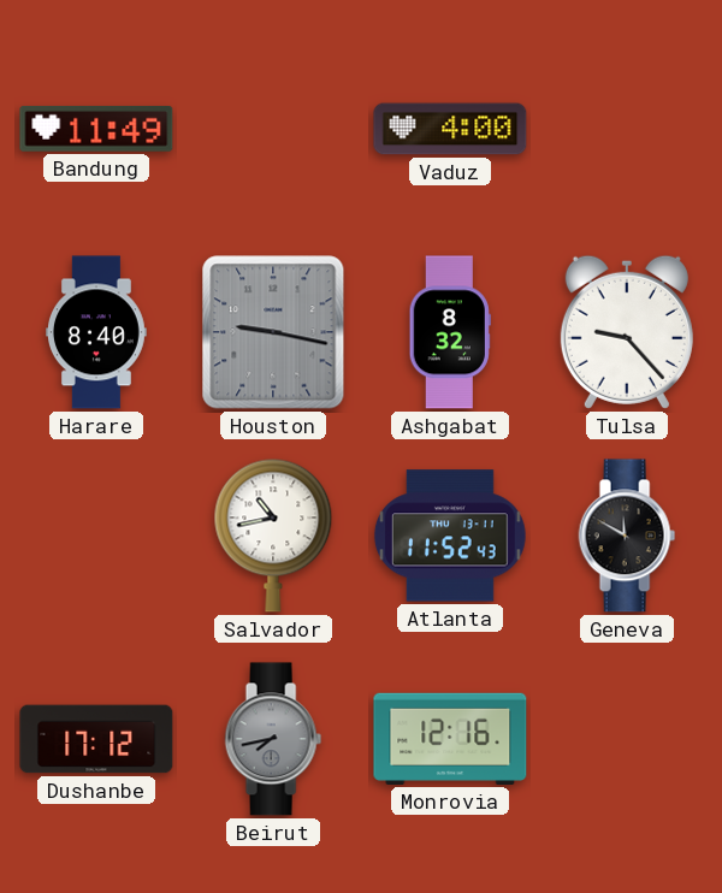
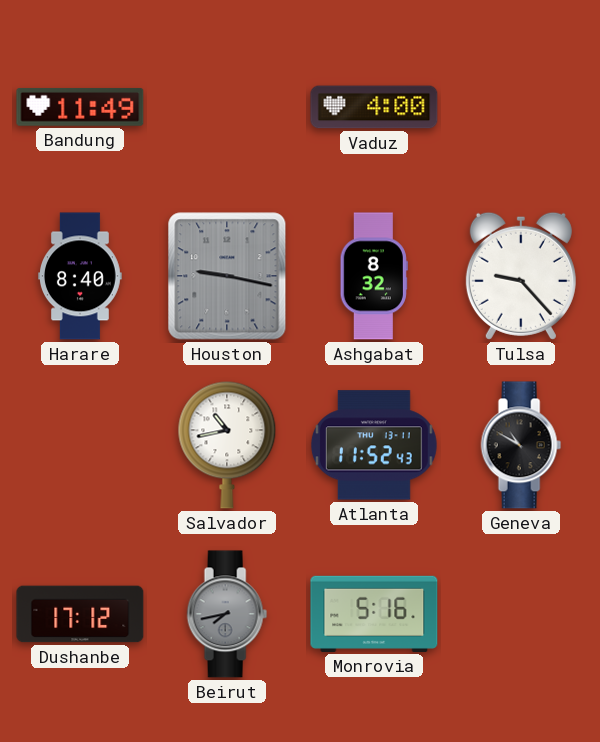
Geneva: 11:50 -> 10:50
Monrovia: 12:16 -> 5:16
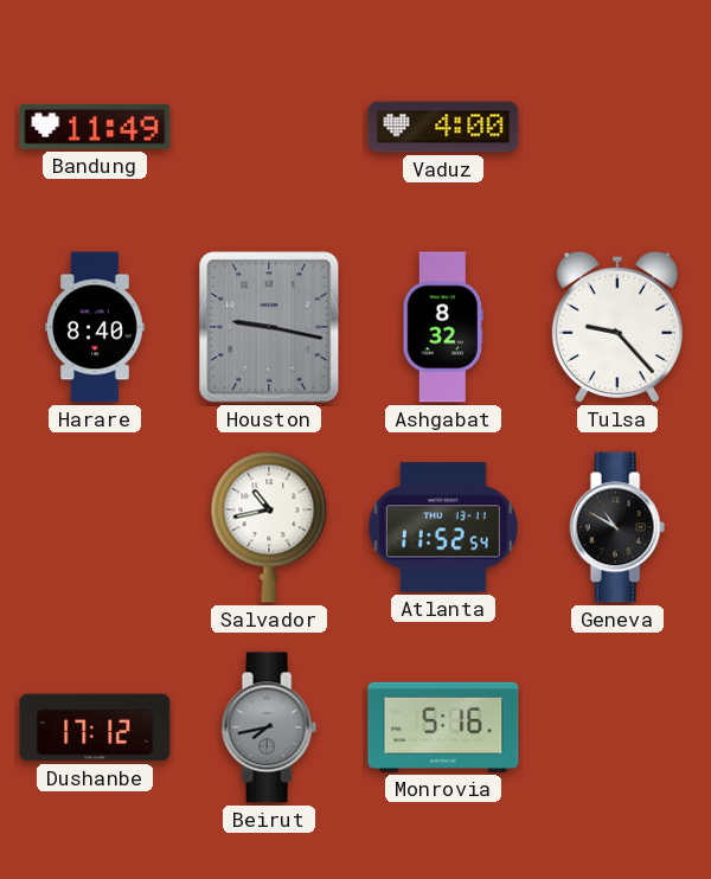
Atlanta: 11:52:43 -> 11:52:54
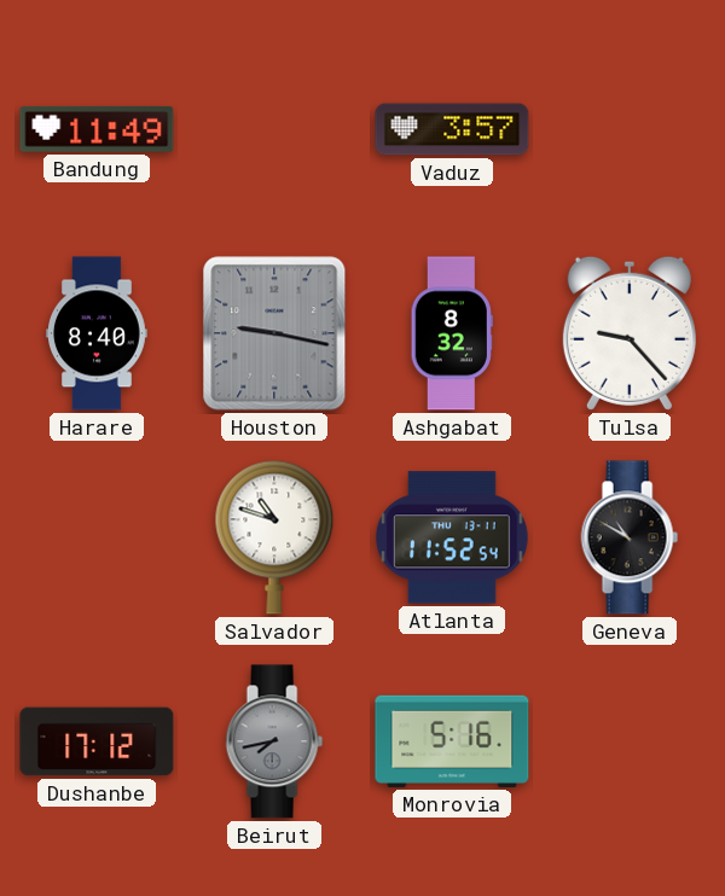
Vaduz: 4:00 -> 3:57
Salvador: 10:43 -> 10:48
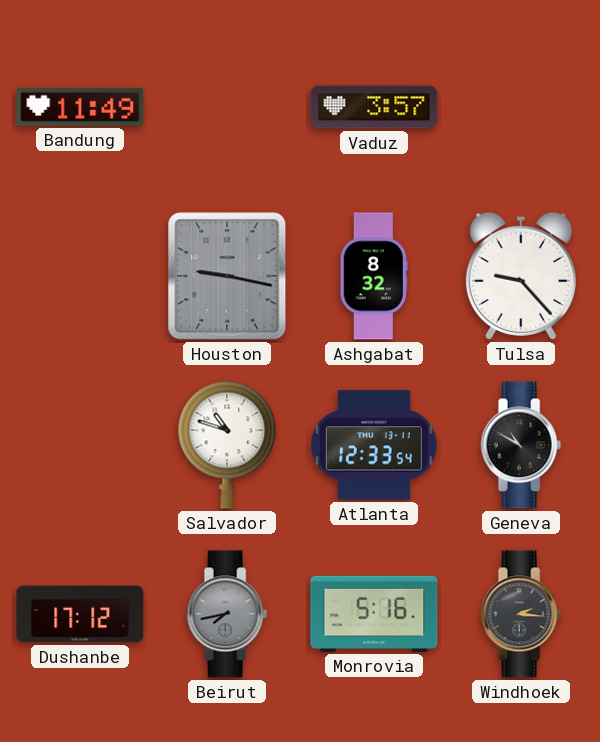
Harare: 8:40 -> none
Atlanta: 11:52 -> 12:33
Windhoek: none -> 2:16
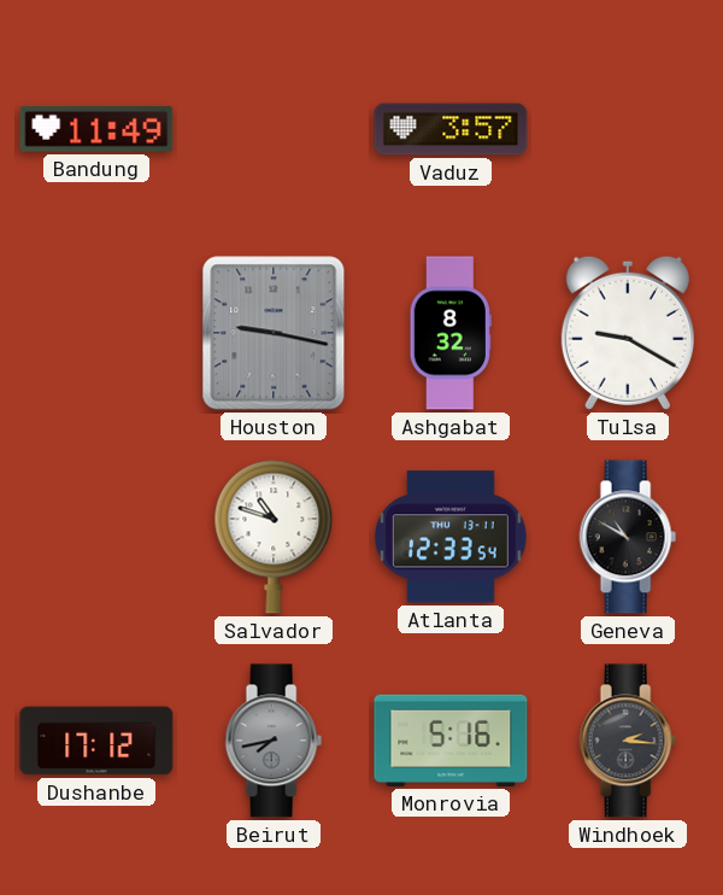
Tulsa: 9:23 -> 9:20
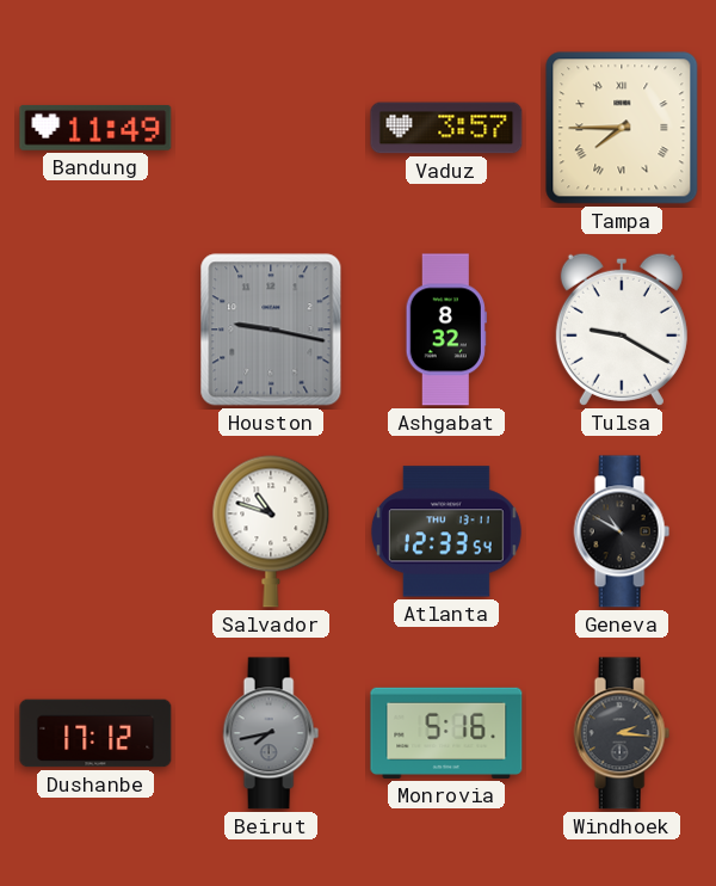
Tampa: none -> 7:45
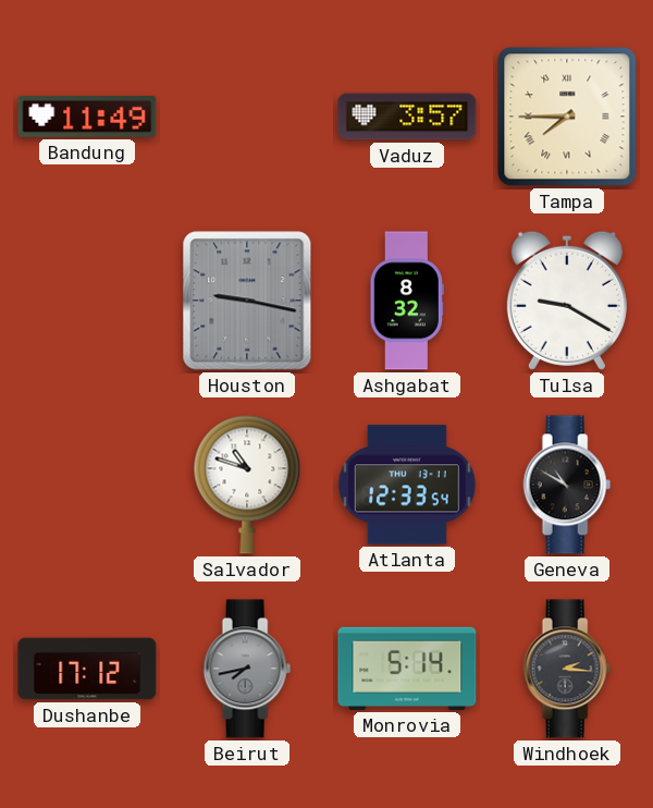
Monrovia: 5:16 -> 5:14
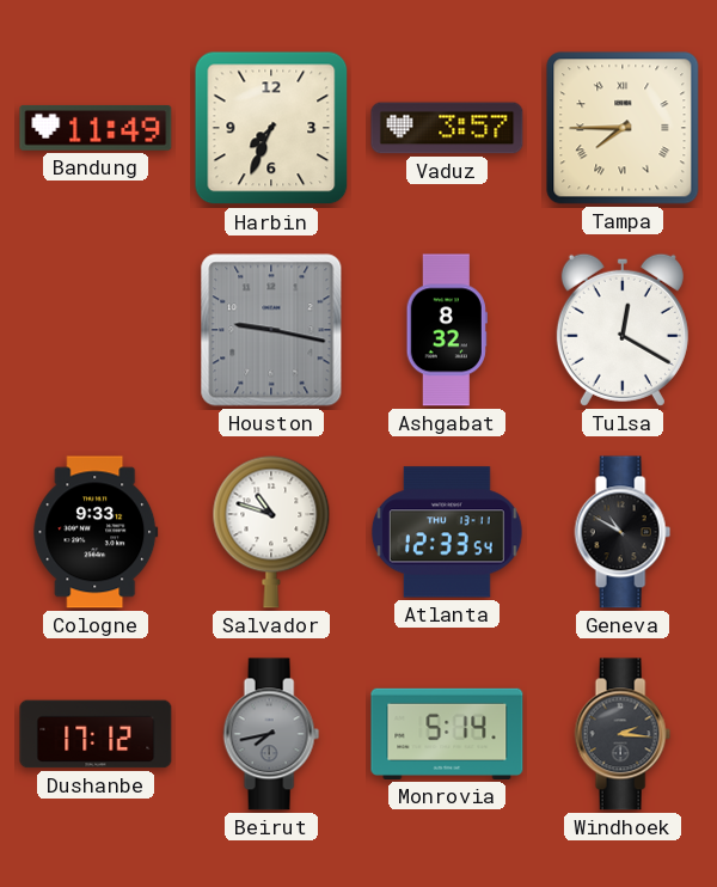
Harbin: none -> 7:34
Tulsa: 9:20 -> 12:20
Cologne: none -> 9:33
